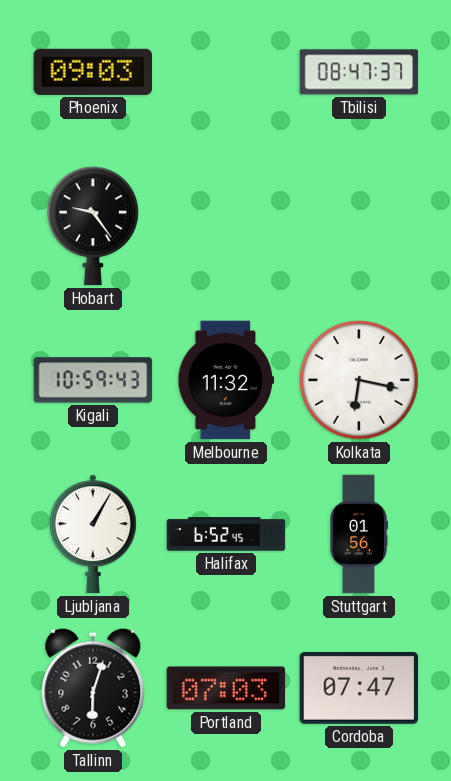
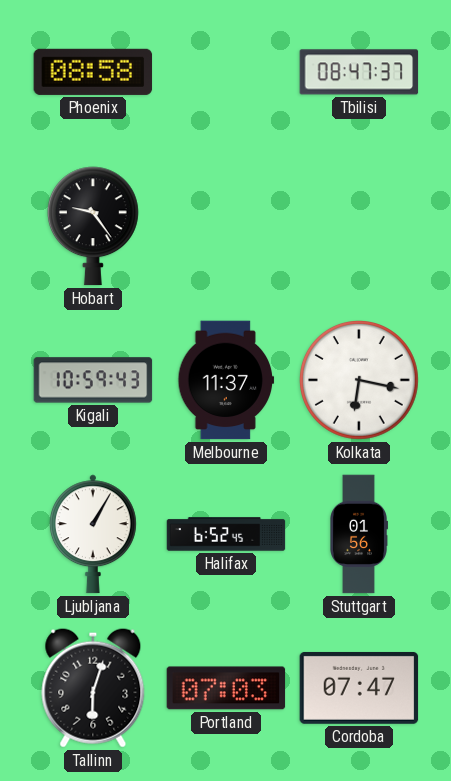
Phoenix: 09:03 -> 08:58
Melbourne: 11:32 -> 11:37
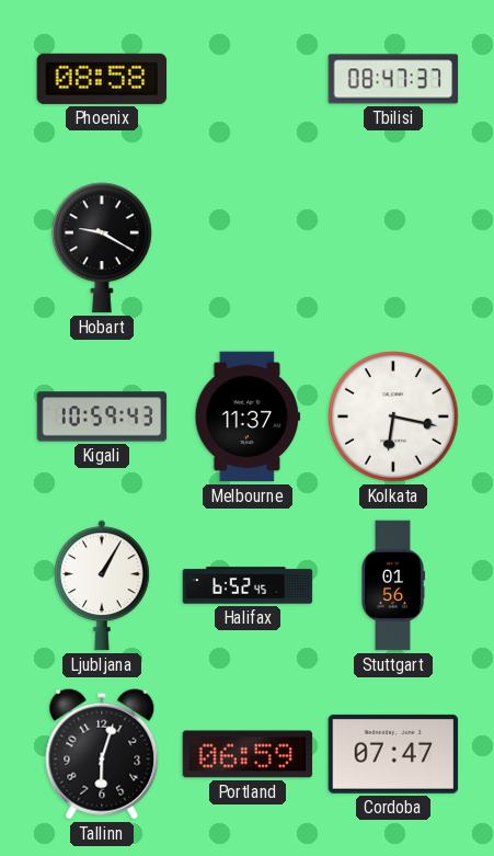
Hobart: 9:24 -> 9:20
Portland: 07:03 -> 06:59
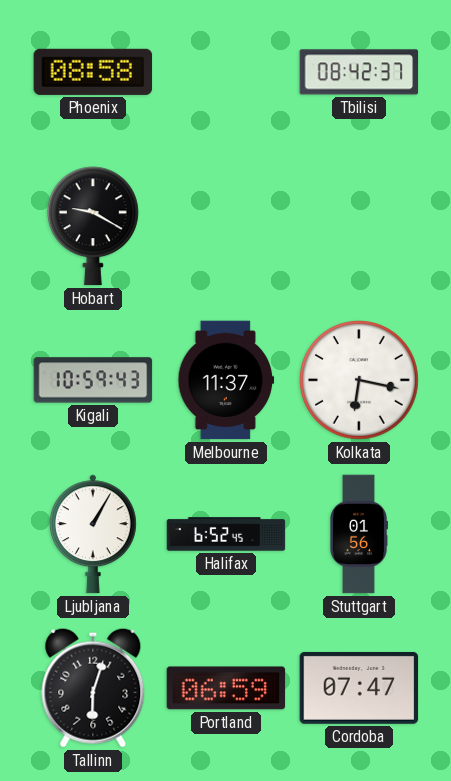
Tbilisi: 08:47 -> 08:42
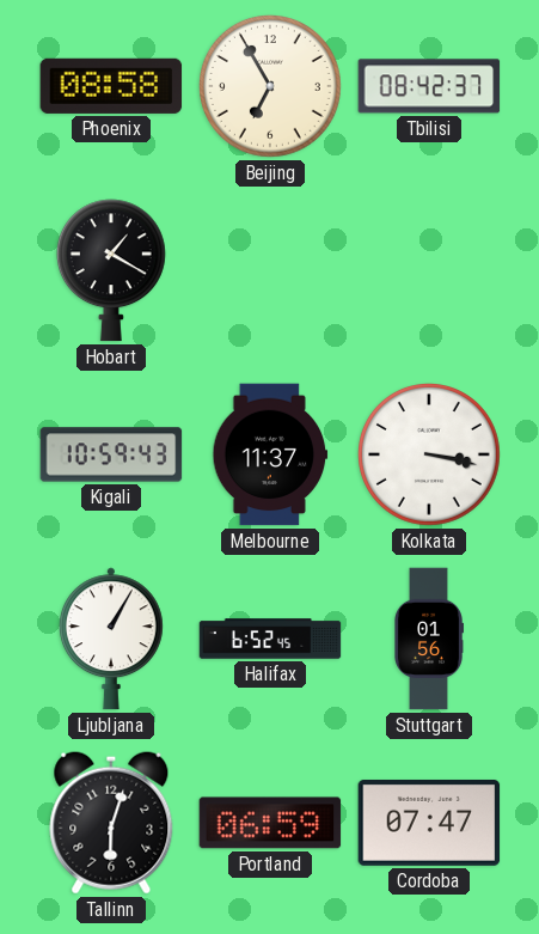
Beijing: none -> 6:55
Hobart: 9:20 -> 1:20
Kolkata: 6:17 -> 3:17
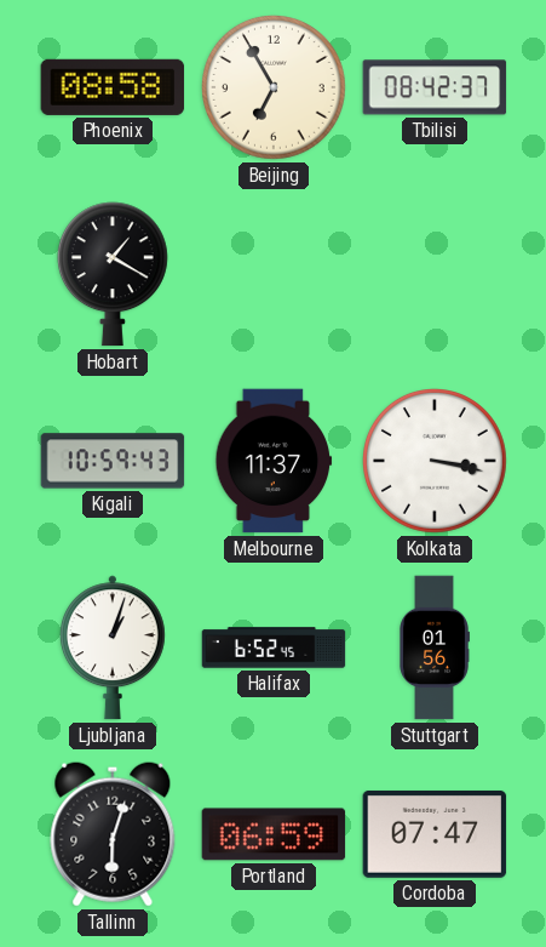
Ljubljana: 1:05 -> 1:03
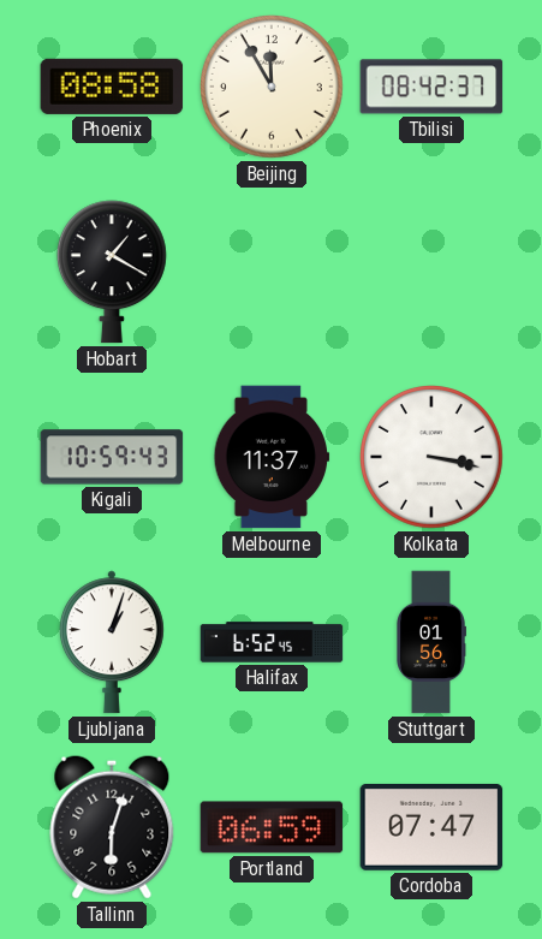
Beijing: 6:55 -> 11:55
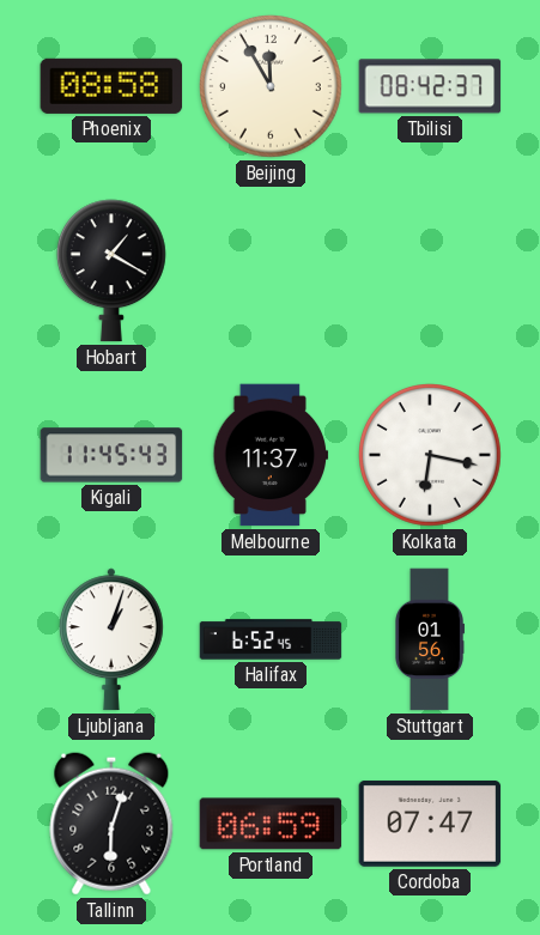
Kigali: 10:59 -> 11:45
Kolkata: 3:17 -> 6:17
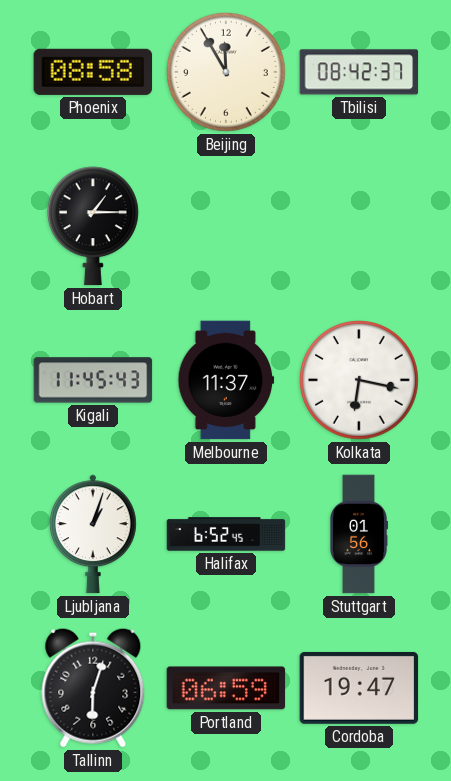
Hobart: 1:20 -> 1:15
Cordoba: 07:47 -> 19:47
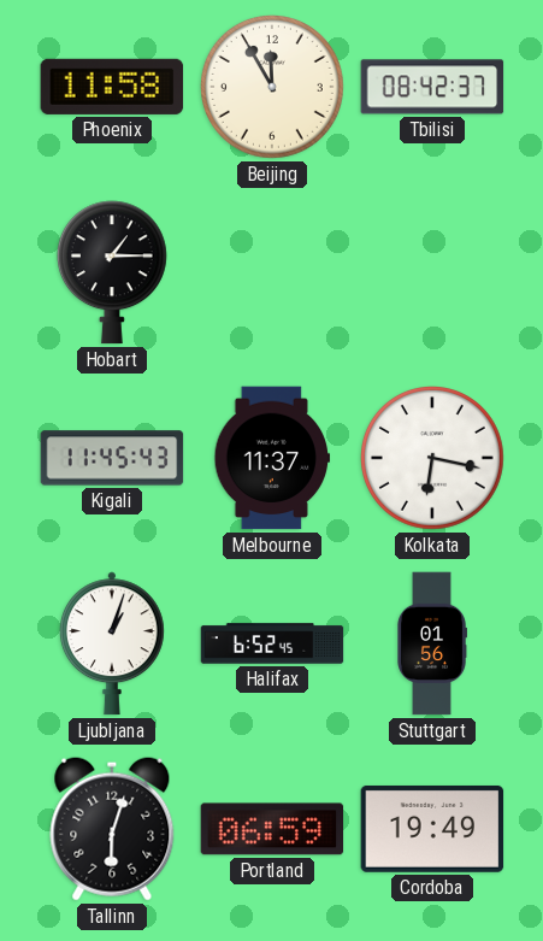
Phoenix: 08:58 -> 11:58
Cordoba: 19:47 -> 19:49
